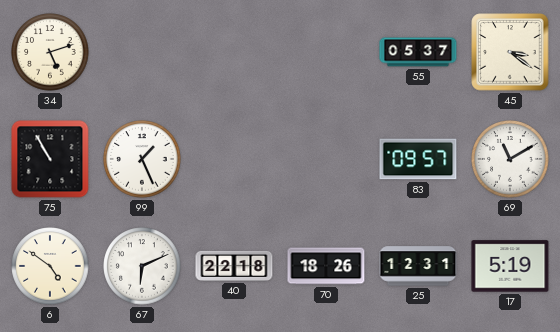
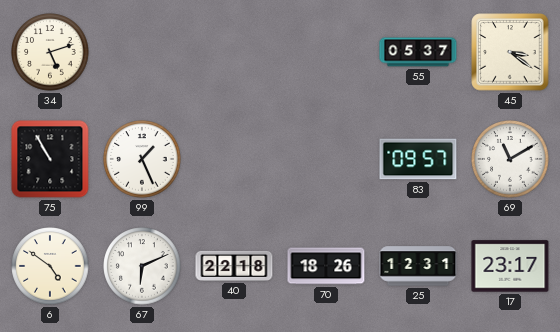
17: 5:19 -> 23:17
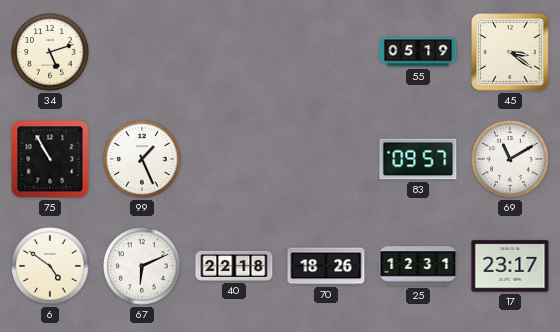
55: 05:37 -> 05:19
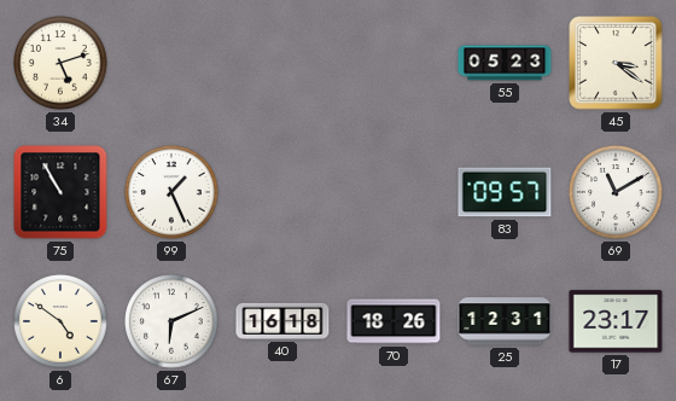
55: 05:19 -> 05:23
40: 22:18 -> 16:18
